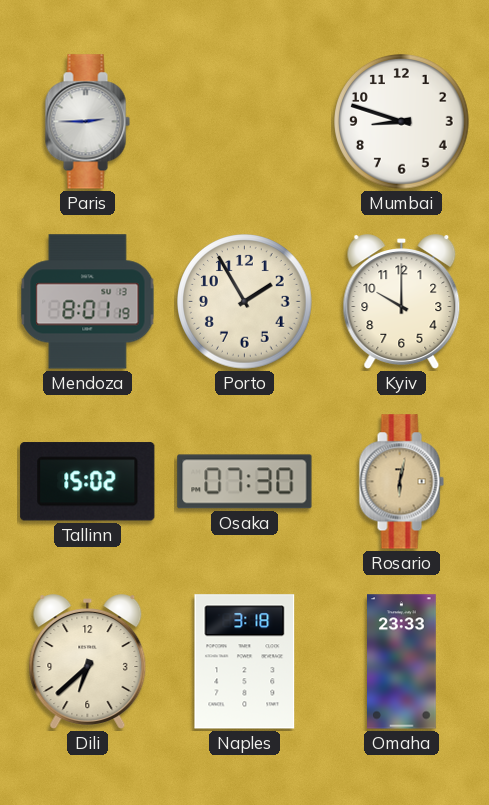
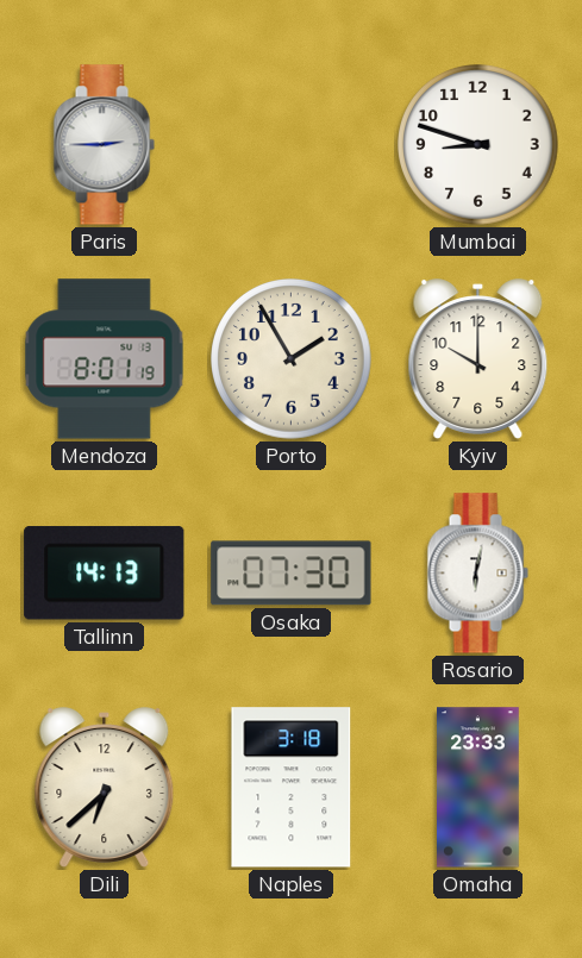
Tallinn: 15:02 -> 14:13
Rosario dial: champagne -> white
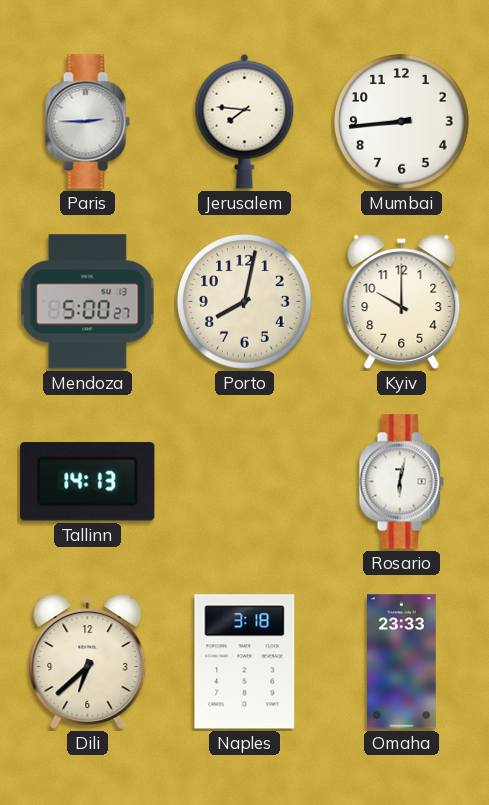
Jerusalem: none -> 7:46
Mumbai: 8:48 -> 8:44
Mendoza: 8:01 -> 5:00
Porto: 1:55 -> 8:02
Osaka: 07:30 -> none
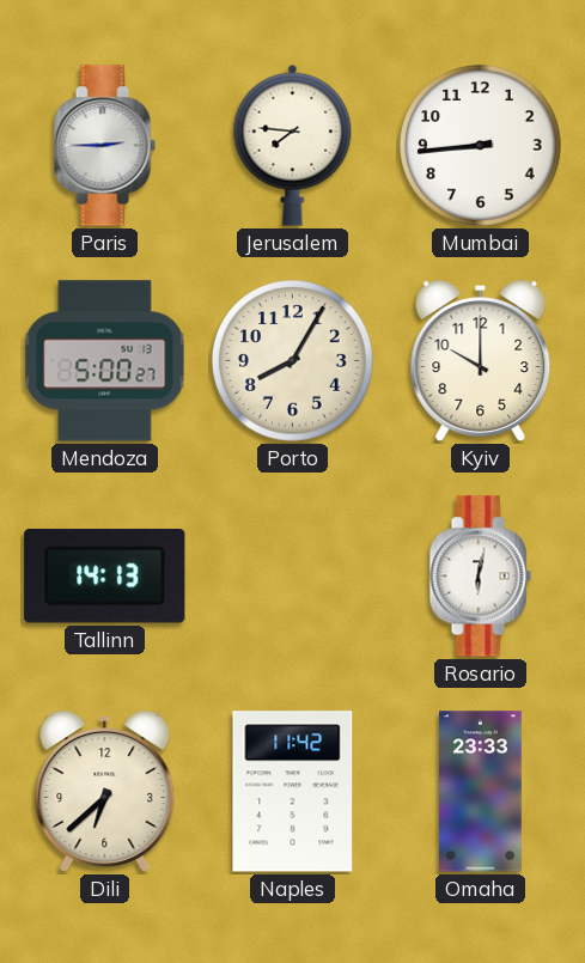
Porto: 8:02 -> 8:05
Naples: 3:18 -> 11:42
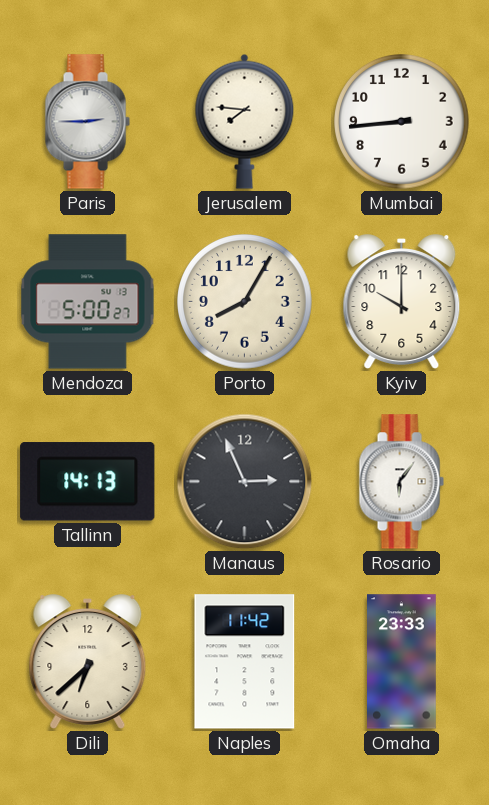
Manaus: none -> 2:56
Rosario: 6:02 -> 6:06
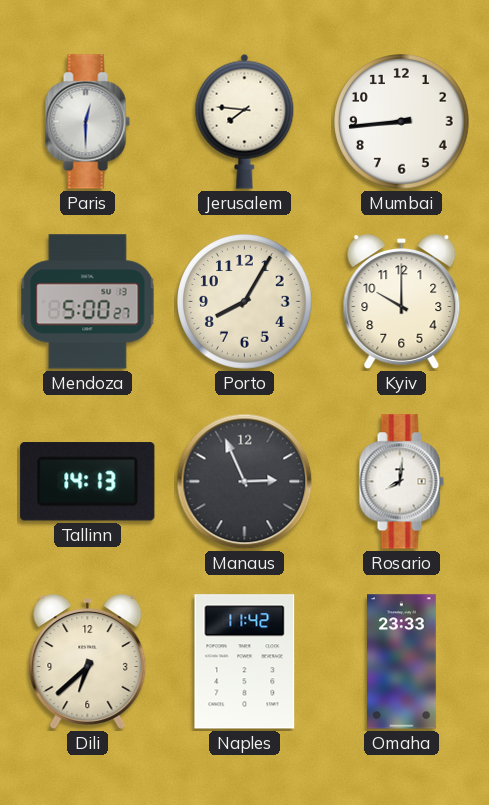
Paris: 2:45 -> 12:30
Rosario: 6:06 -> 8:01
